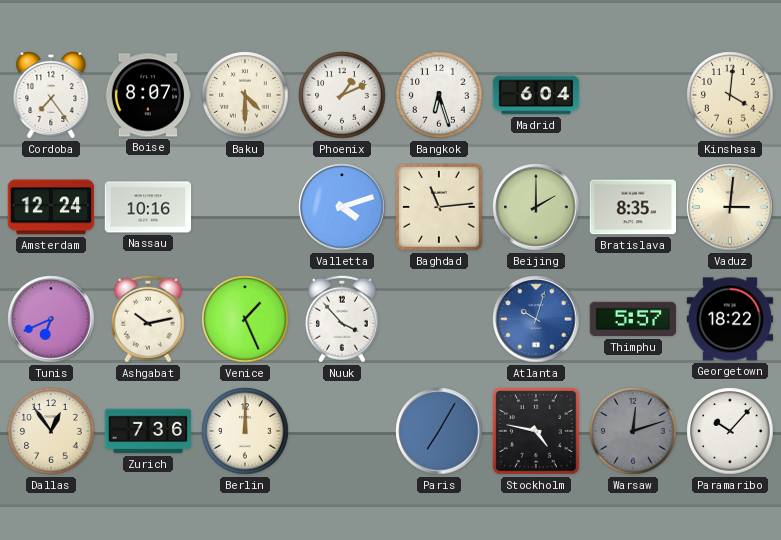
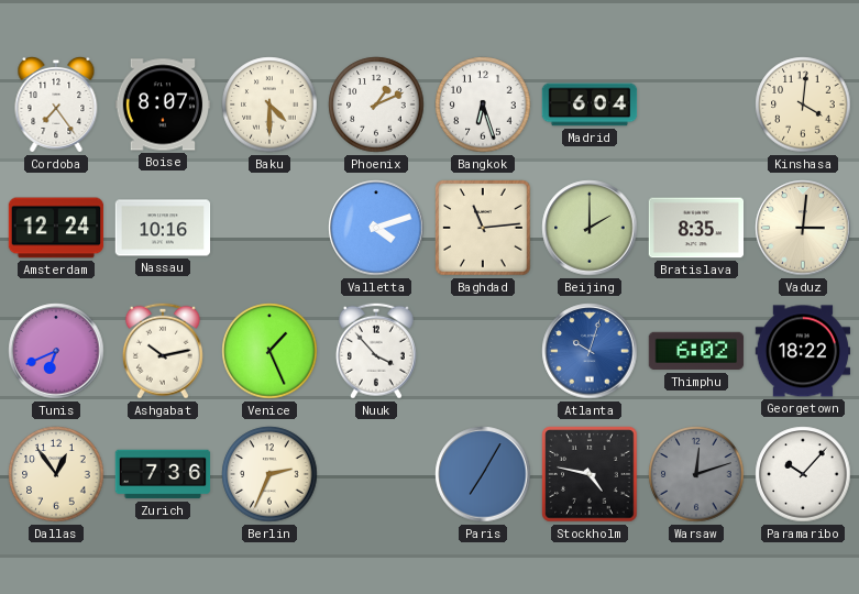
Thimphu: 5:57 -> 6:02
Berlin: 12:00 -> 2:34
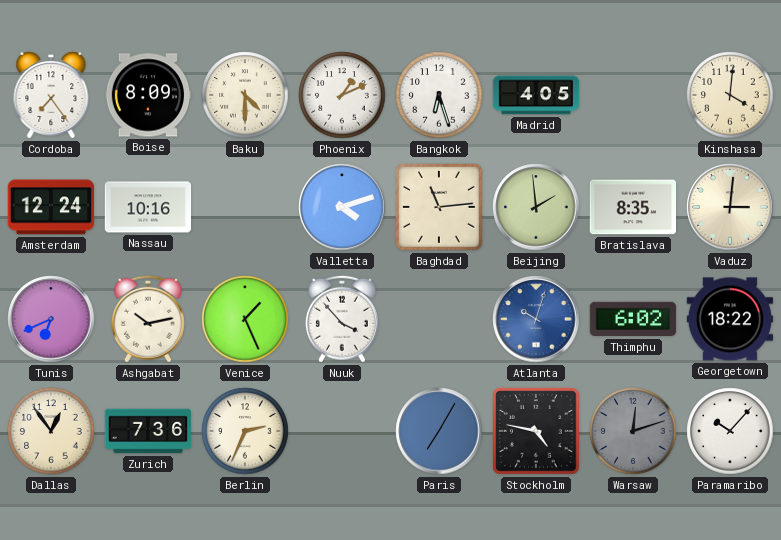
Boise: 8:07 -> 8:09
Madrid: 6:04 -> 4:05
Beijing: 2:00 -> 1:59
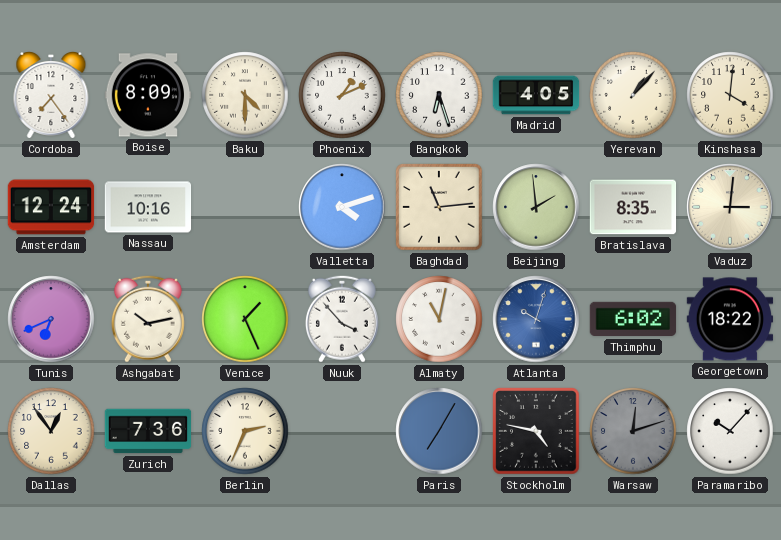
Yerevan: none -> 1:07
Almaty: none -> 11:02
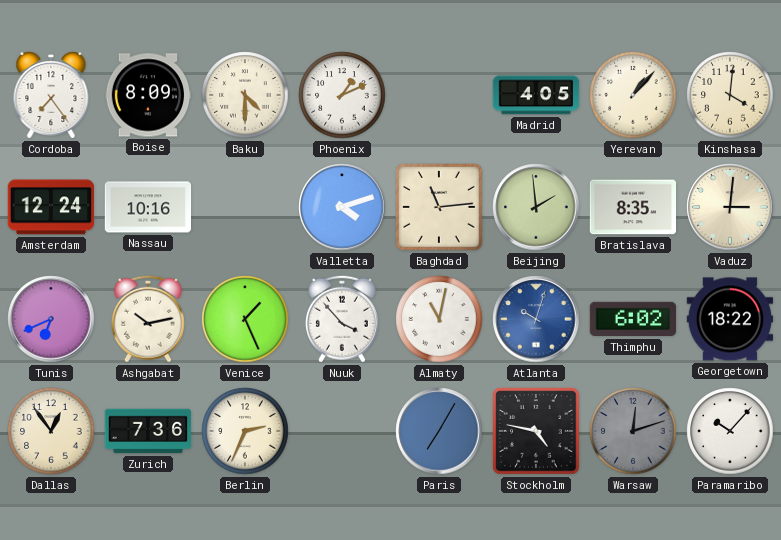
Bangkok: 6:27 -> none
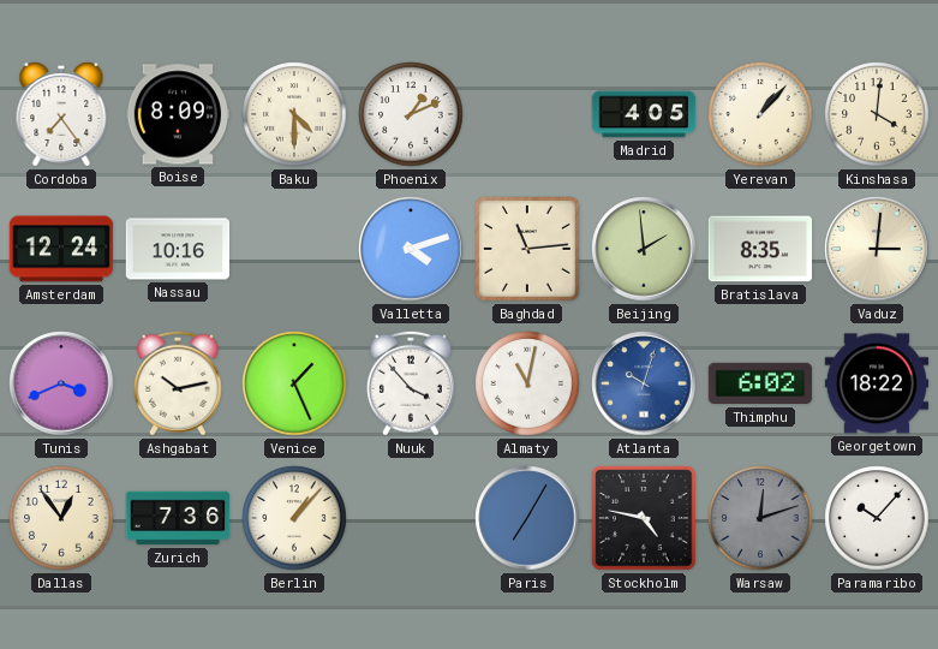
Tunis: 6:41 -> 3:41
Berlin: 2:34 -> 1:07
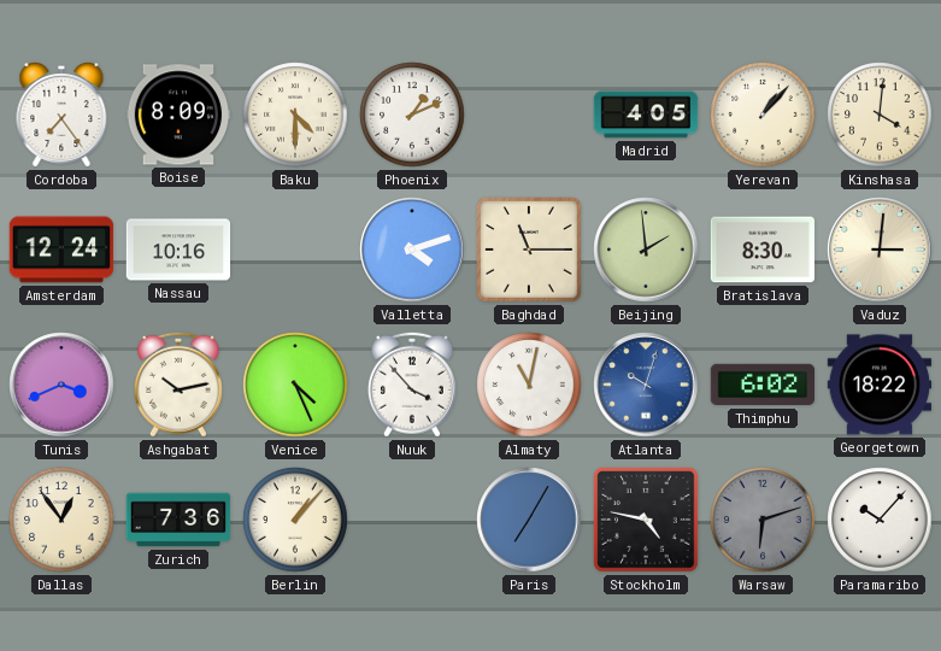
Baghdad: 11:14 -> 11:15
Bratislava: 8:35 -> 8:30
Venice: 1:26 -> 4:26
Warsaw: 12:12 -> 6:12
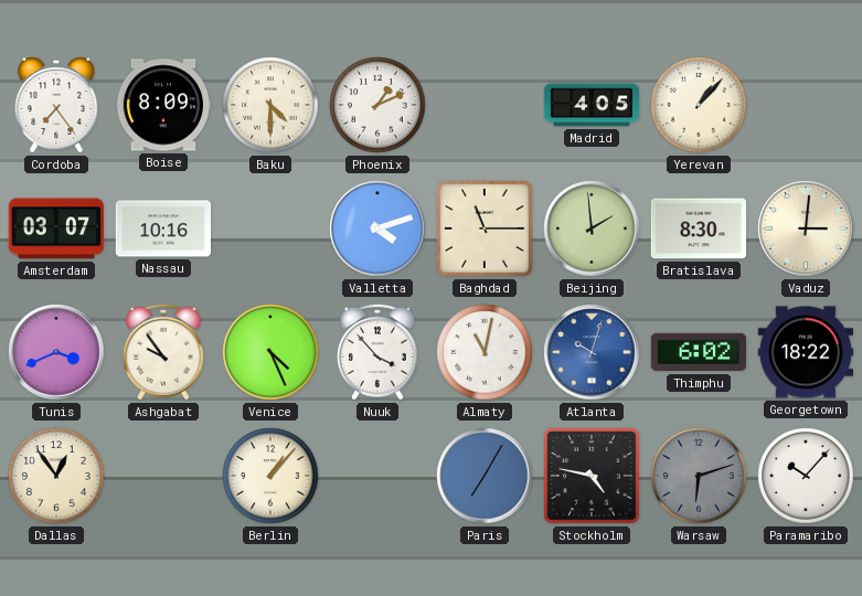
Kinshasa: 4:01 -> none
Amsterdam: 12:24 -> 03:07
Ashgabat: 10:13 -> 9:54
Zurich: 7:36 -> none
